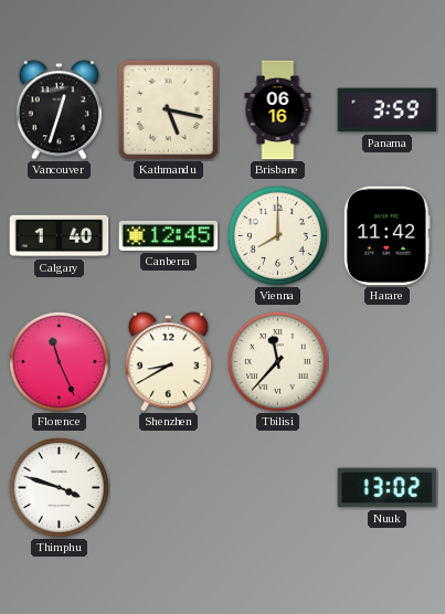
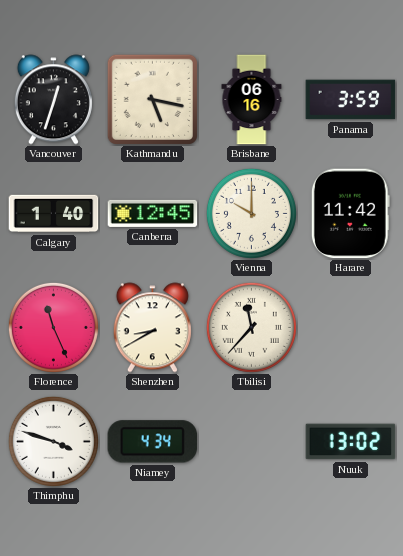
Vienna: 8:00 -> 10:00
Niamey: none -> 4:34
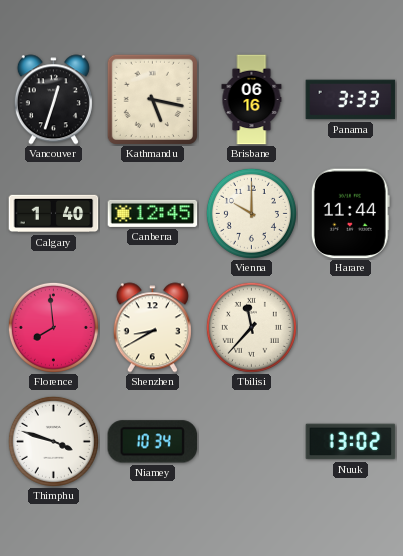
Panama: 3:59 -> 3:33
Harare: 11:42 -> 11:44
Florence: 11:26 -> 7:59
Niamey: 4:34 -> 10:34
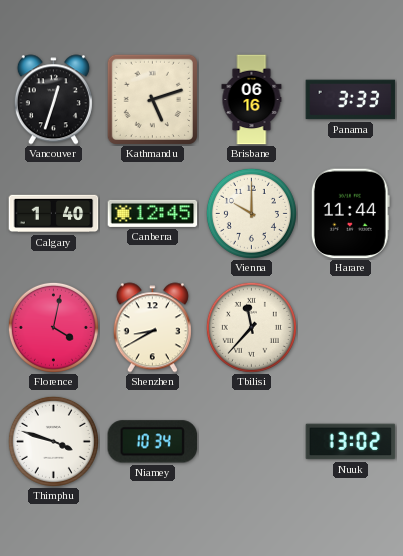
Kathmandu: 5:17 -> 5:12
Florence: 7:59 -> 4:02
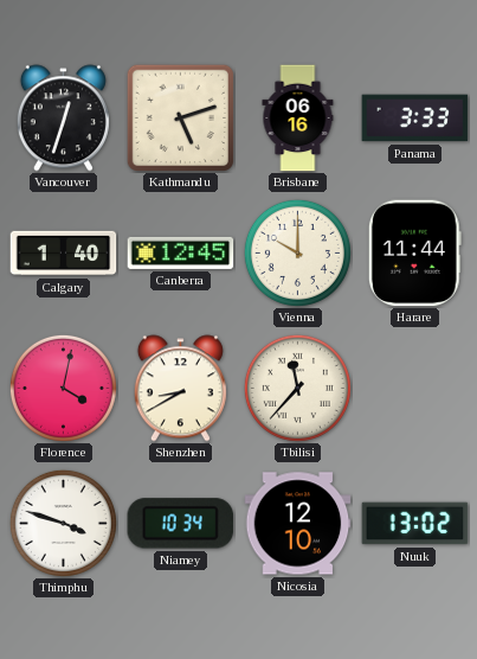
Nicosia: none -> 12:10
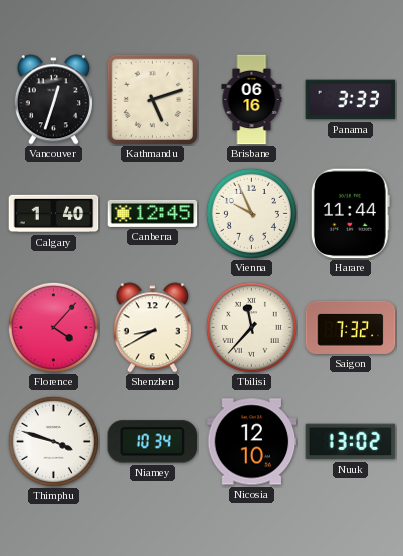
Vienna: 10:00 -> 9:56
Florence: 4:02 -> 4:07
Saigon: none -> 7:32
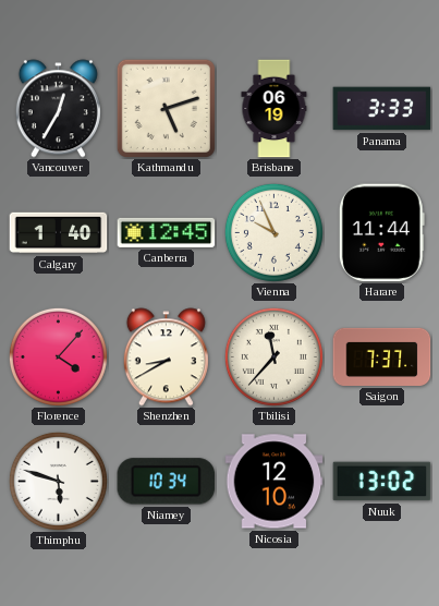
Vancouver: 12:33 -> 12:35
Brisbane: 06:16 -> 06:19
Saigon: 7:32 -> 7:37
Thimphu: 3:48 -> 5:48
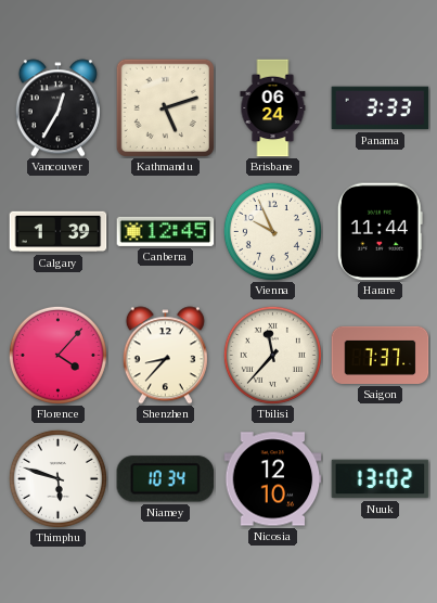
Brisbane: 06:19 -> 06:24
Calgary: 1:40 -> 1:39
Shenzhen: 8:40 -> 8:37
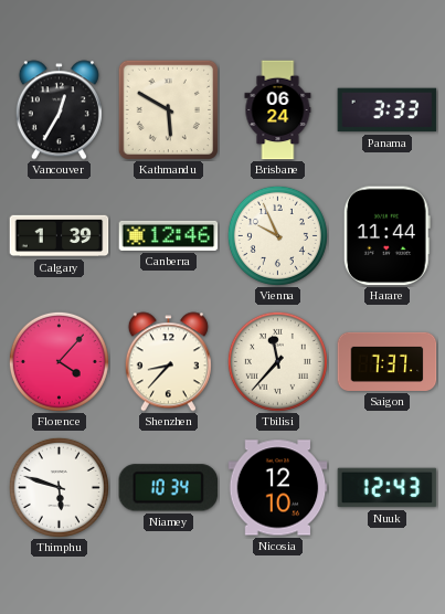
Kathmandu: 5:12 -> 5:50
Canberra: 12:45 -> 12:46
Nuuk: 13:02 -> 12:43
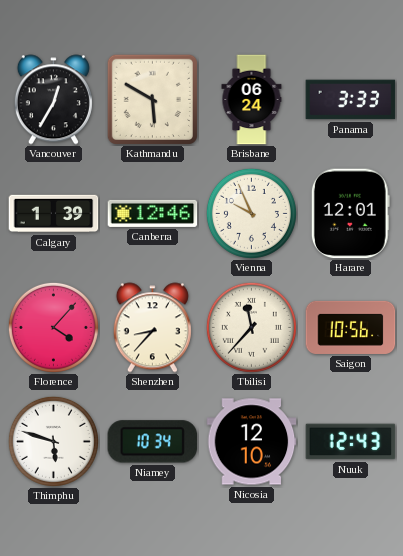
Harare: 11:44 -> 12:01
Saigon: 7:37 -> 10:56
